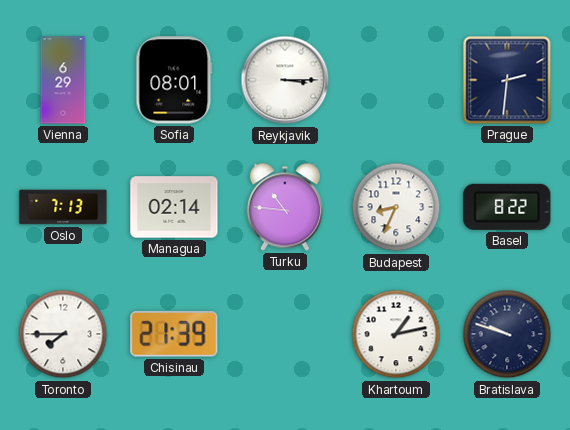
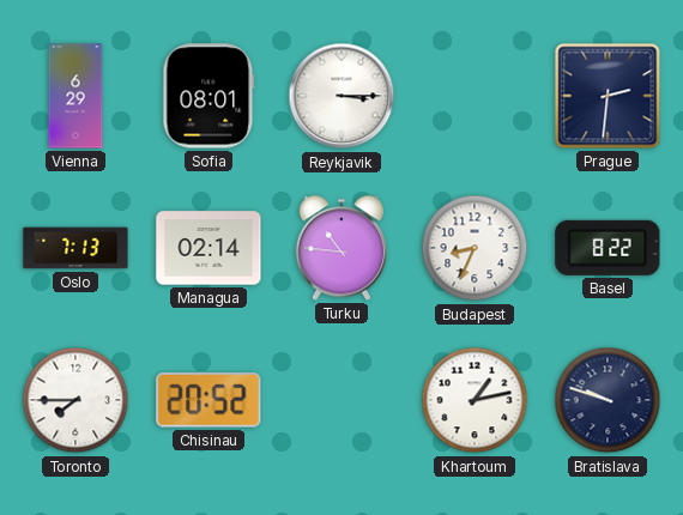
Chisinau: 21:39 -> 20:52
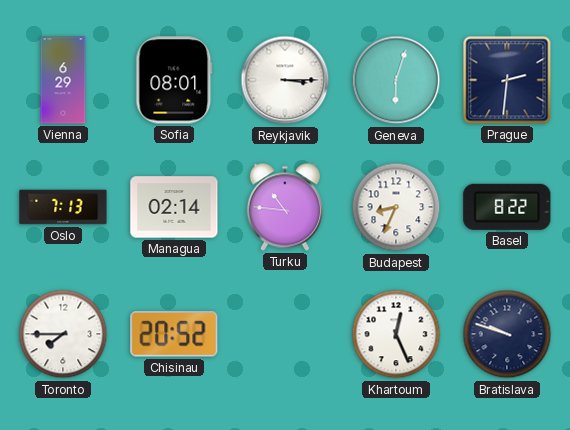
Geneva: none -> 6:03
Khartoum: 1:13 -> 12:26
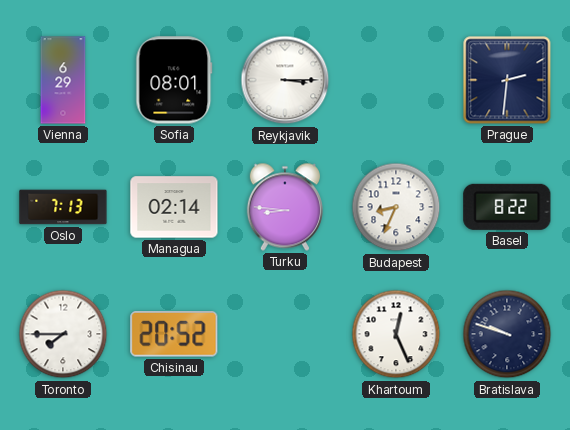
Geneva: 6:03 -> none
Turku: 10:46 -> 8:46
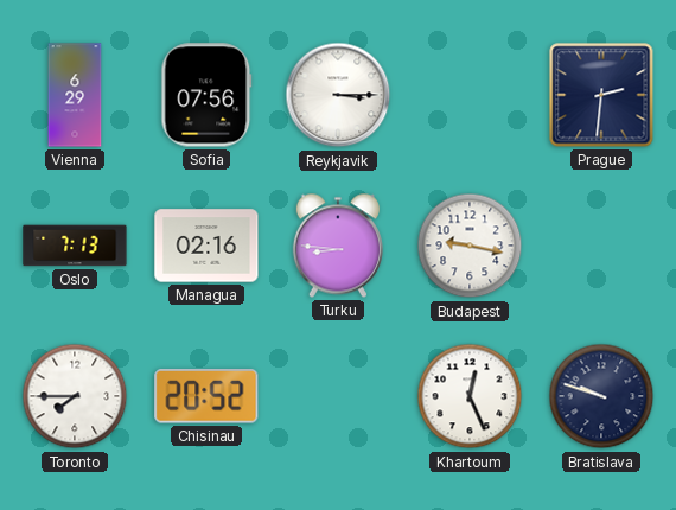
Sofia: 08:01 -> 07:56
Managua: 02:14 -> 02:16
Budapest: 8:34 -> 9:17
Basel: 8:22 -> none
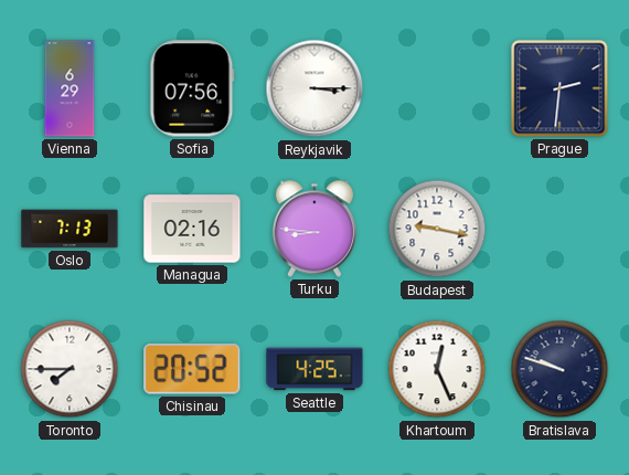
Seattle: none -> 4:25
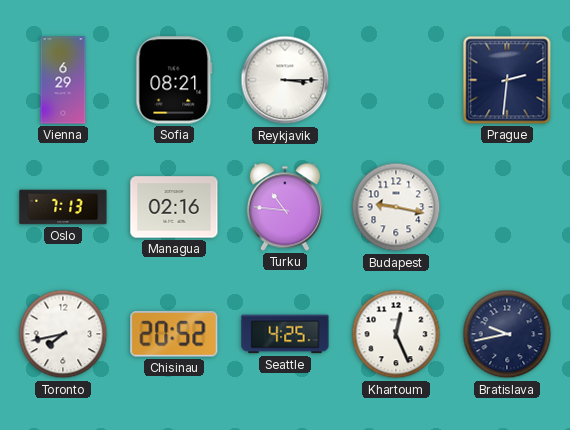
Sofia: 07:56 -> 08:21
Turku: 8:46 -> 10:46
Toronto: 7:45 -> 7:43
Bratislava: 9:48 -> 9:43
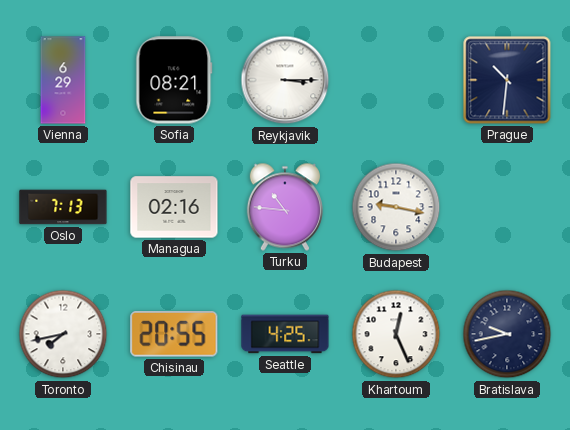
Prague: 2:31 -> 10:31
Chisinau: 20:52 -> 20:55
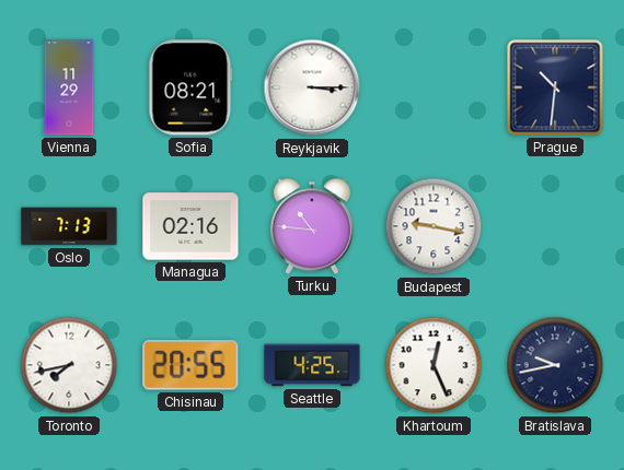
Vienna: 6:29 -> 11:29
